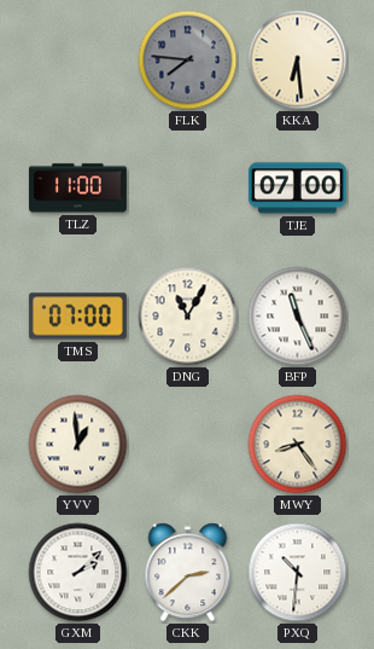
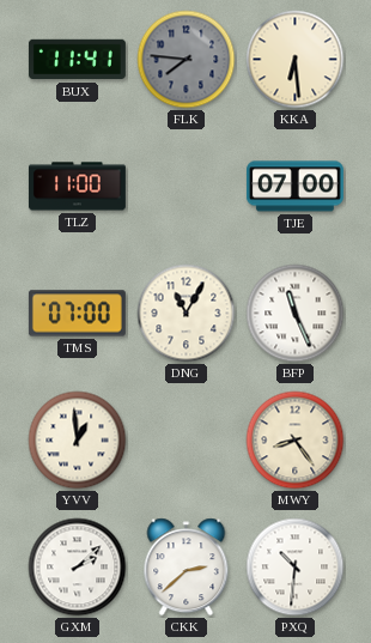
BUX: none -> 11:41
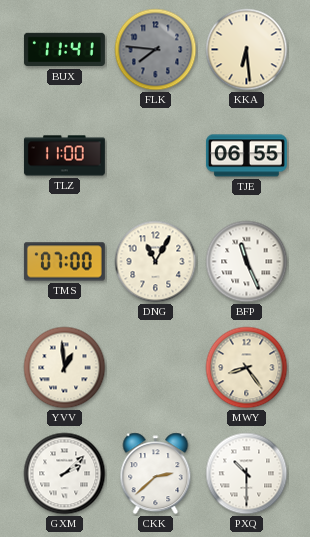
TJE: 07:00 -> 06:55
PXQ: 10:31 -> 10:30
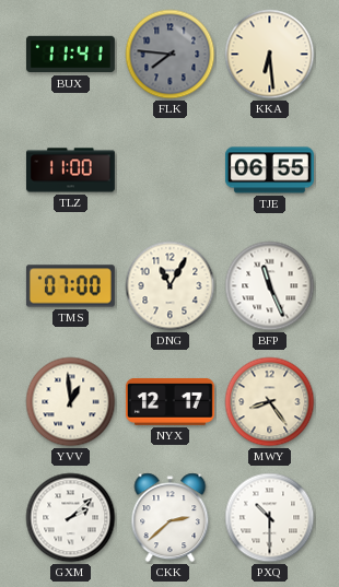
NYX: none -> 12:17
